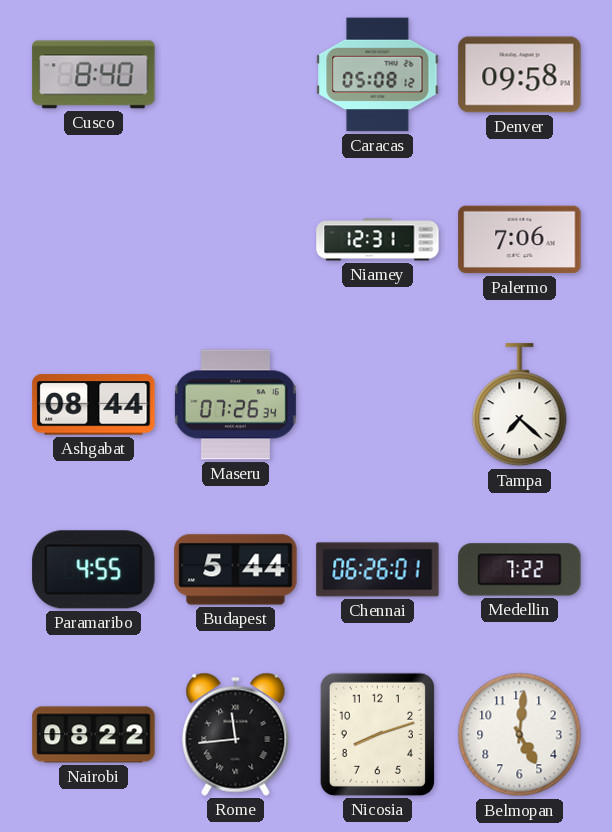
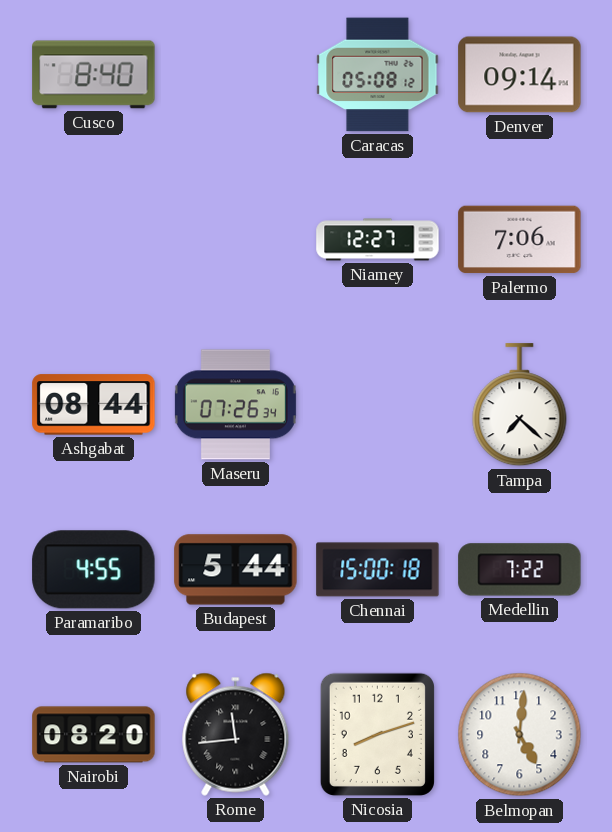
Denver: 09:58 -> 09:14
Niamey: 12:31 -> 12:27
Chennai: 06:26 -> 15:00
Nairobi: 08:22 -> 08:20
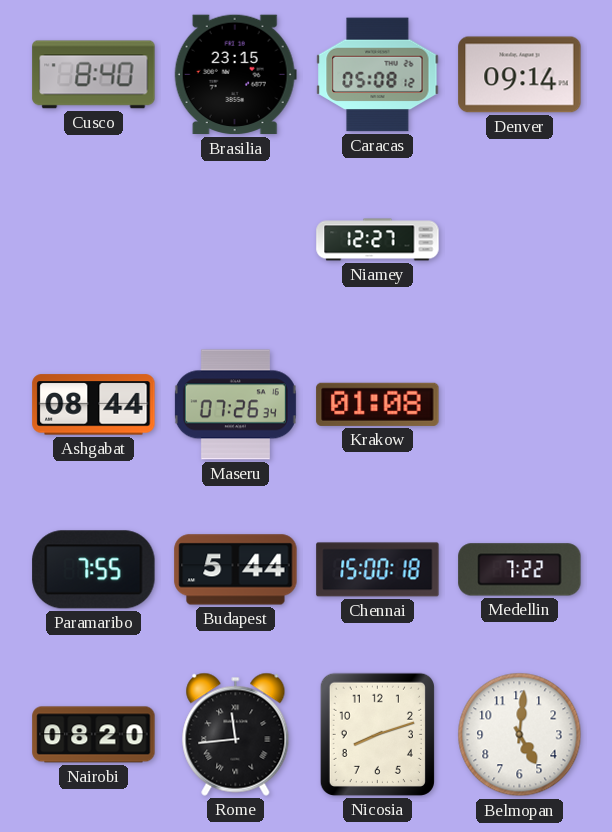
Brasilia: none -> 23:15
Palermo: 7:06 -> none
Krakow: none -> 01:08
Tampa: 7:22 -> none
Paramaribo: 4:55 -> 7:55
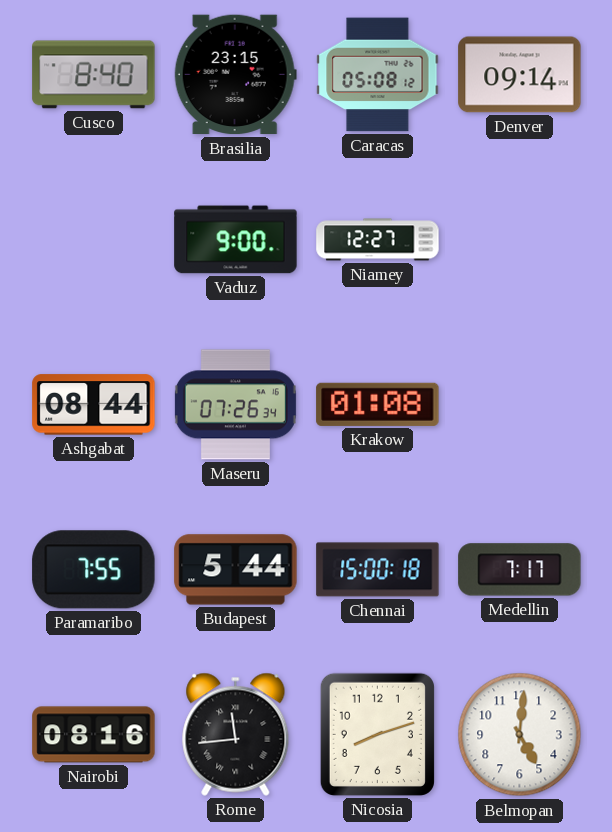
Vaduz: none -> 9:00
Medellin: 7:22 -> 7:17
Nairobi: 08:20 -> 08:16
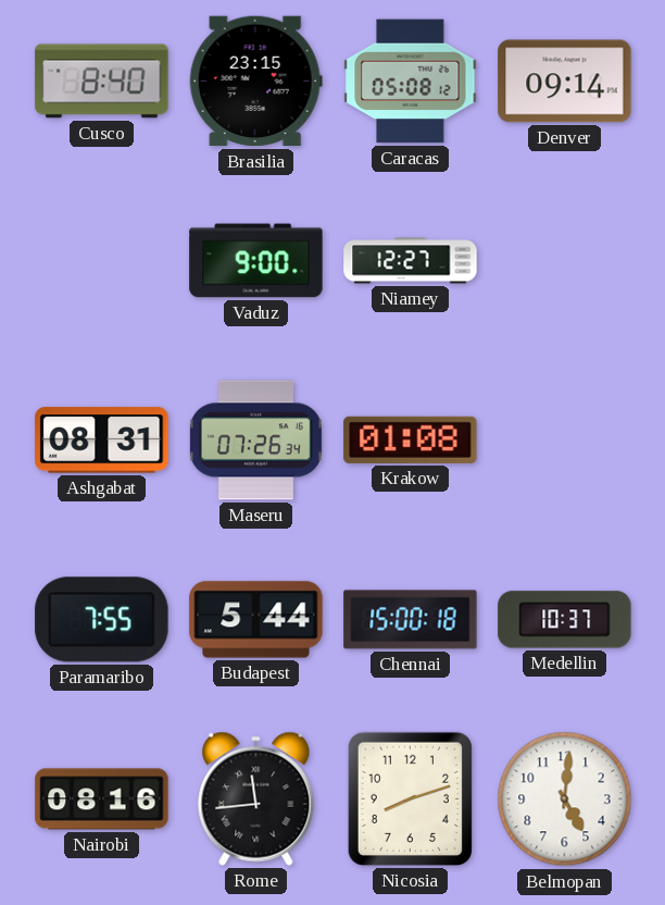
Ashgabat: 08:44 -> 08:31
Medellin: 7:17 -> 10:37
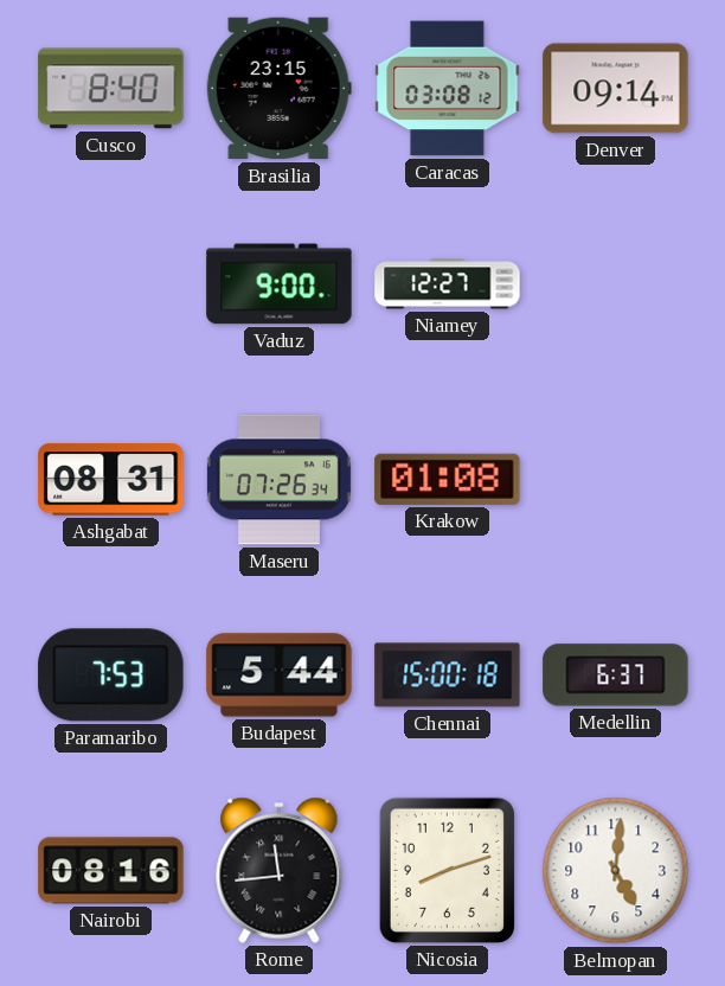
Caracas: 05:08 -> 03:08
Paramaribo: 7:55 -> 7:53
Medellin: 10:37 -> 6:37
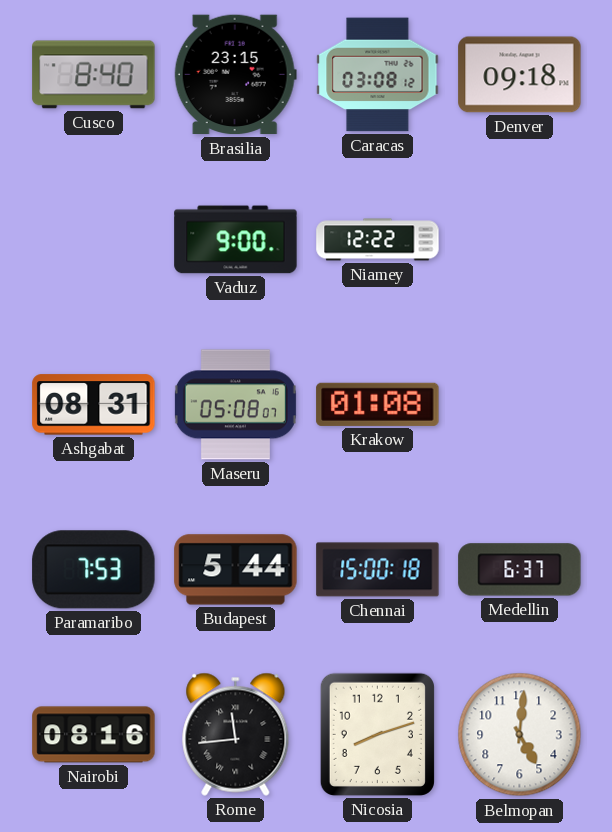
Denver: 09:14 -> 09:18
Niamey: 12:27 -> 12:22
Maseru: 07:26 -> 05:08
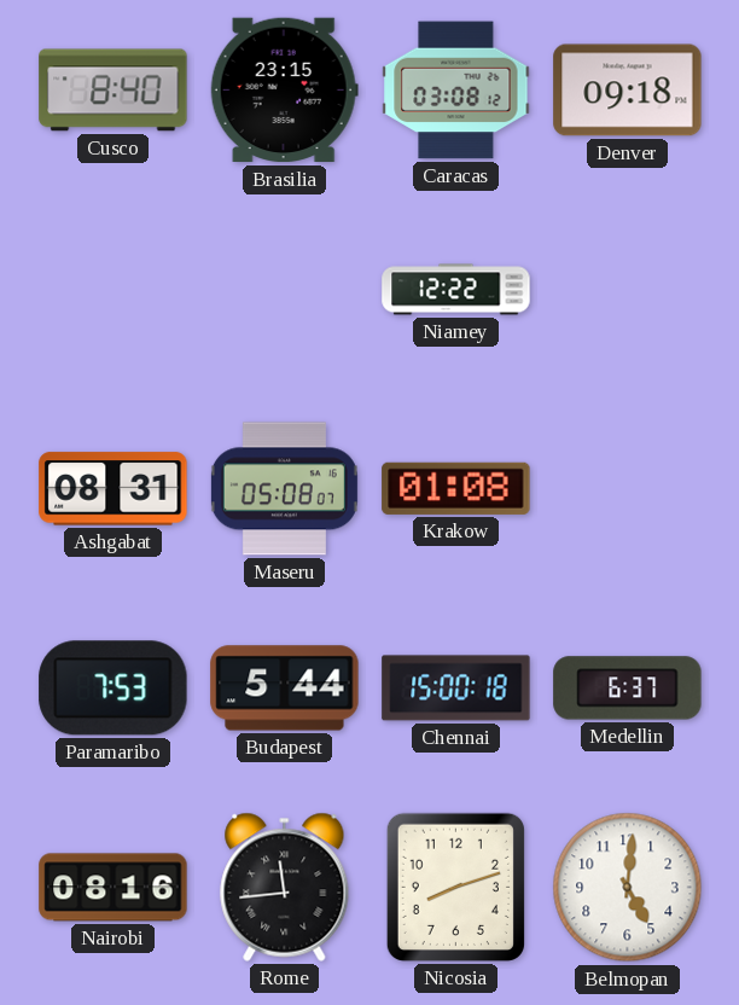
Vaduz: 9:00 -> none
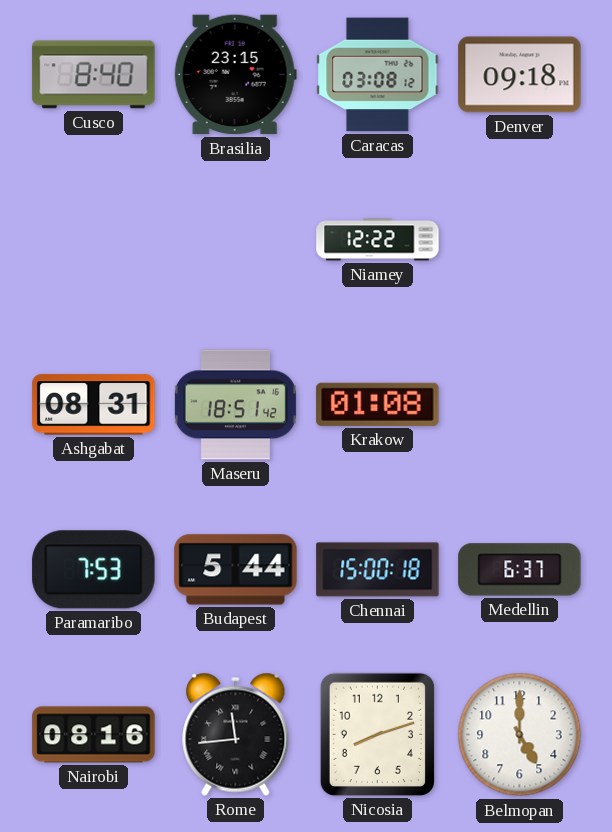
Maseru: 05:08 -> 18:51
Belmopan: 5:01 -> 5:00
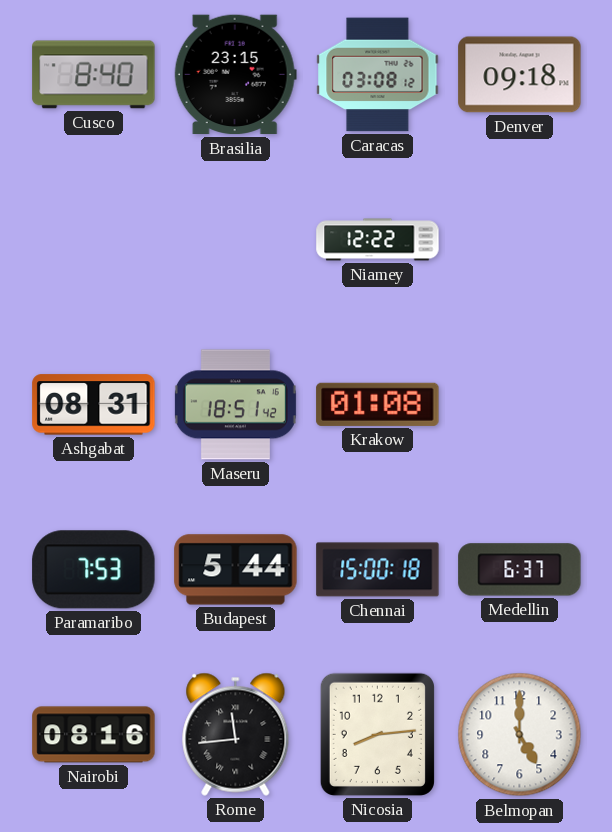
Nicosia: 8:12 -> 8:14
